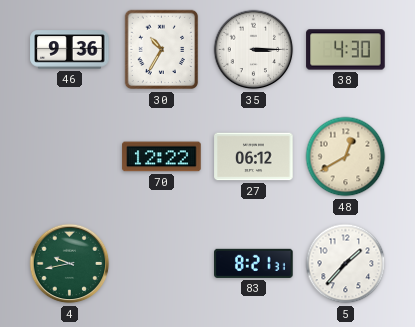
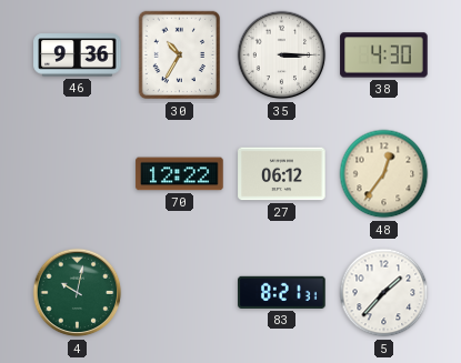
48: 12:40 -> 12:36
4: 9:43 -> 10:02
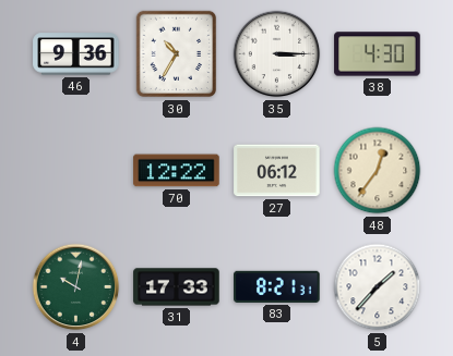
31: none -> 17:33
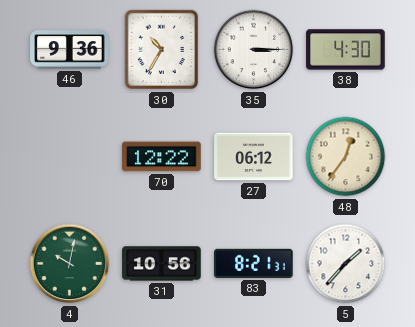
31: 17:33 -> 10:56
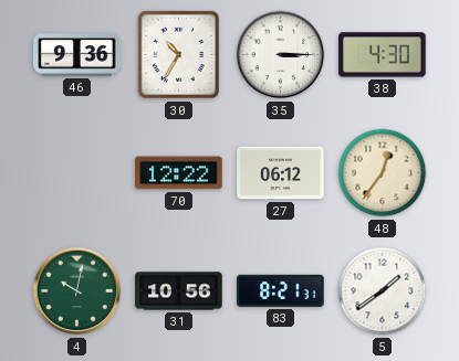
5: 1:37 -> 1:39
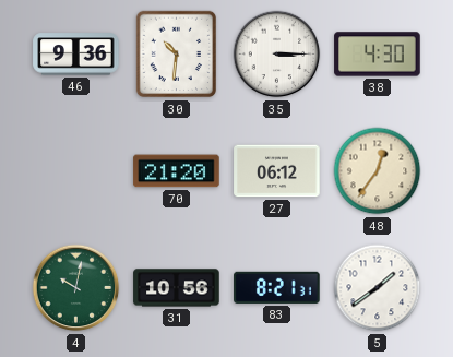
30: 10:35 -> 10:31
70: 12:22 -> 21:20
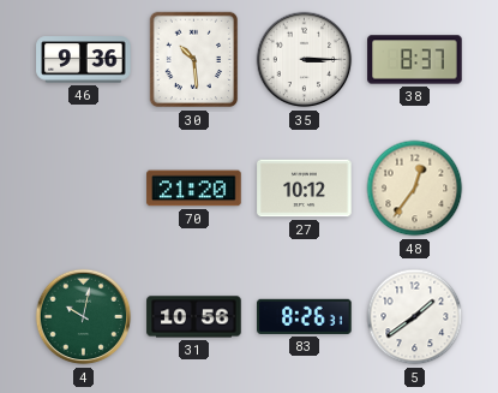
30: 10:31 -> 10:29
38: 4:30 -> 8:37
27: 06:12 -> 10:12
83: 8:21 -> 8:26
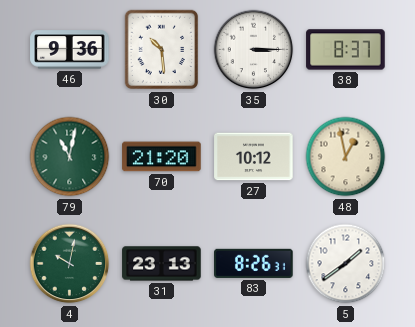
79: none -> 11:02
48: 12:36 -> 12:58
31: 10:56 -> 23:13
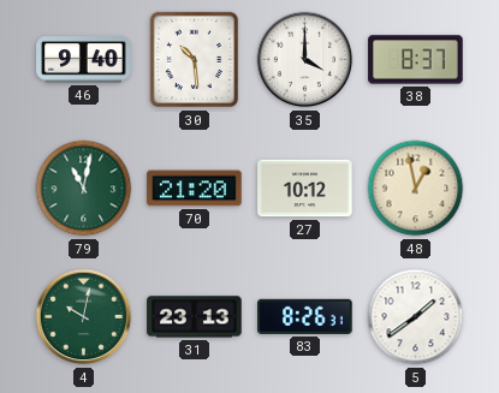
46: 9:36 -> 9:40
35: 3:15 -> 4:00
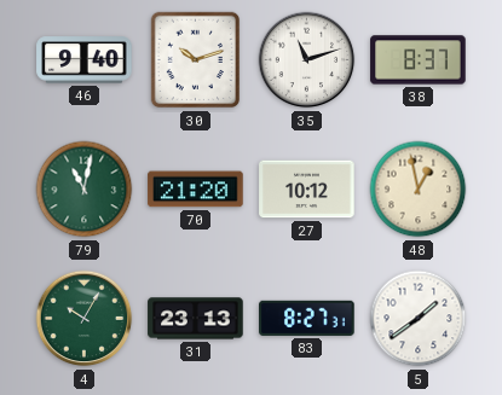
30: 10:29 -> 10:12
35: 4:00 -> 11:12
4: 10:02 -> 10:05
83: 8:26 -> 8:27
